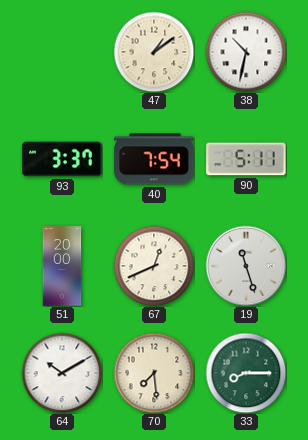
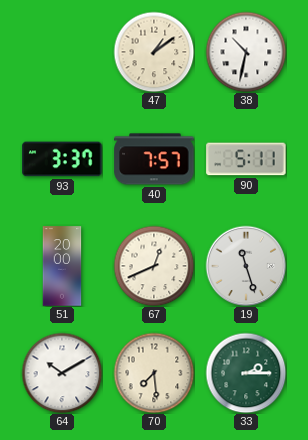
40: 7:54 -> 7:57
33: 8:15 -> 2:15
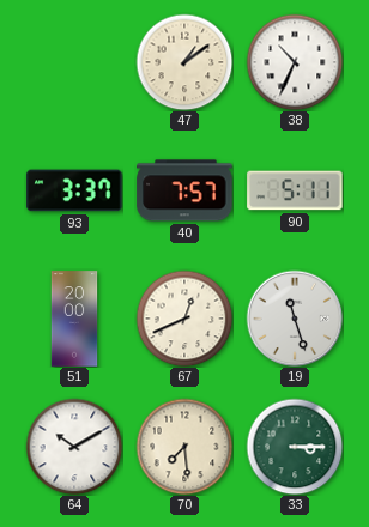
38: 10:32 -> 10:34
33: 2:15 -> 3:15
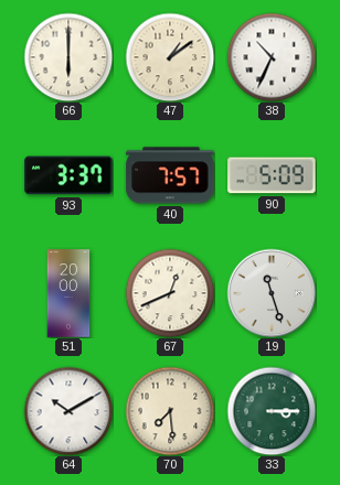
66: none -> 6:00
90: 5:11 -> 5:09
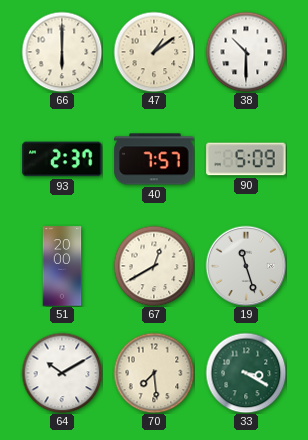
38: 10:34 -> 10:30
93: 3:37 -> 2:37
67: 12:41 -> 12:40
33: 3:15 -> 3:20
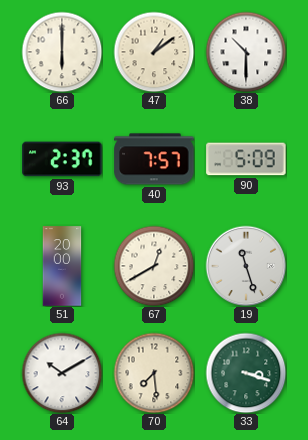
33: 3:20 -> 3:18
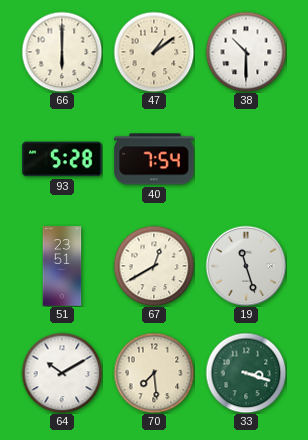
93: 2:37 -> 5:28
40: 7:57 -> 7:54
90: 5:09 -> none
51: 20:00 -> 23:51
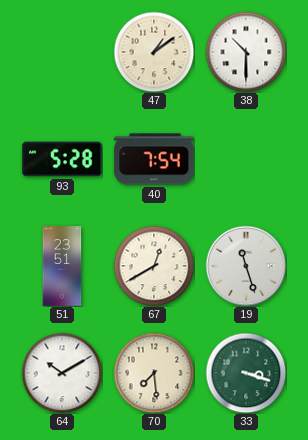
66: 6:00 -> none
